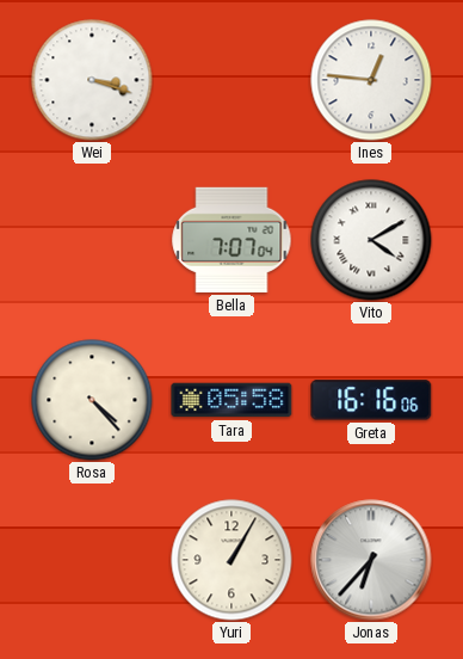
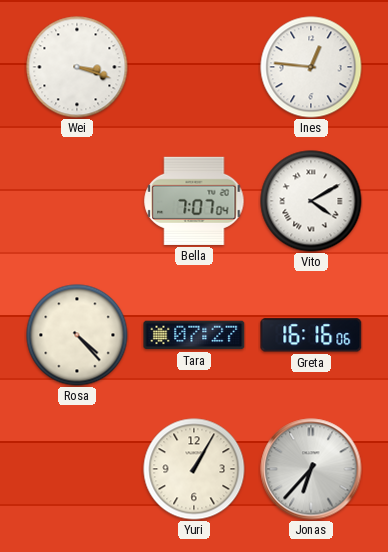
Tara: 05:58 -> 07:27
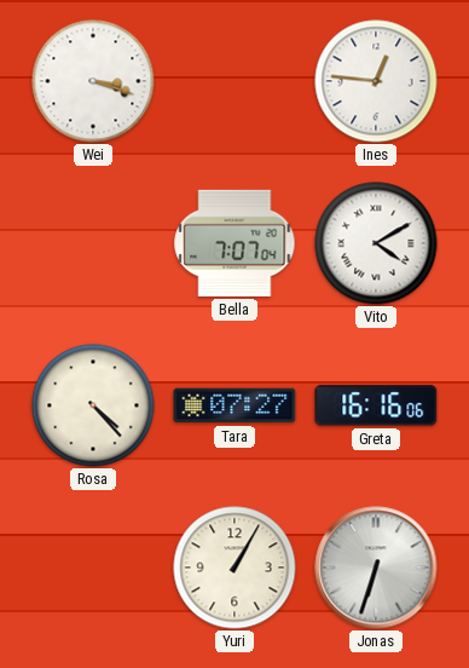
Jonas: 6:37 -> 6:33
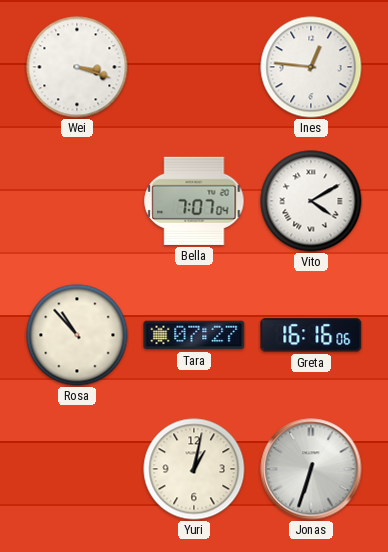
Rosa: 4:23 -> 10:53
Yuri: 1:05 -> 1:02
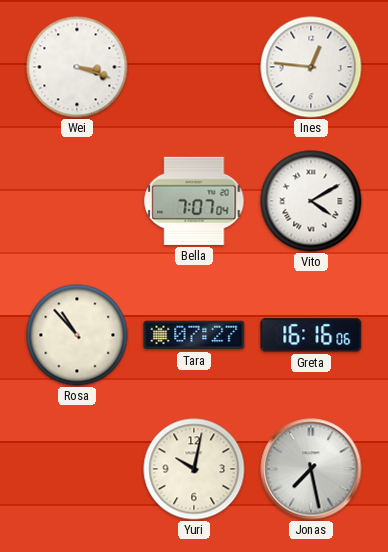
Yuri: 1:02 -> 10:02
Jonas: 6:33 -> 7:28
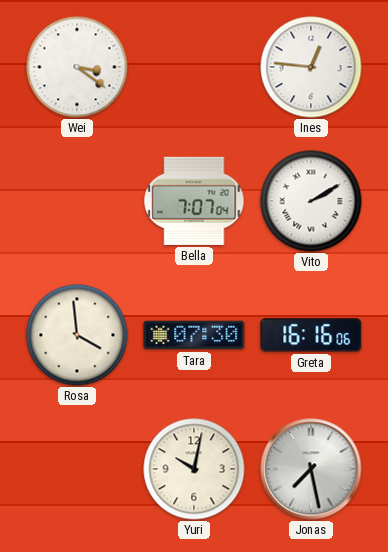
Wei: 3:18 -> 3:21
Vito: 4:10 -> 2:10
Rosa: 10:53 -> 3:59
Tara: 07:27 -> 07:30
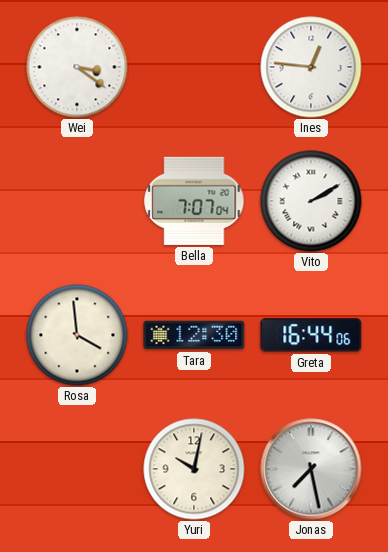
Tara: 07:30 -> 12:30
Greta: 16:16 -> 16:44
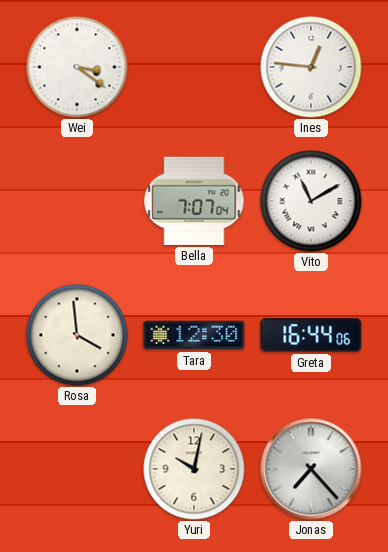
Vito: 2:10 -> 11:10
Jonas: 7:28 -> 7:23
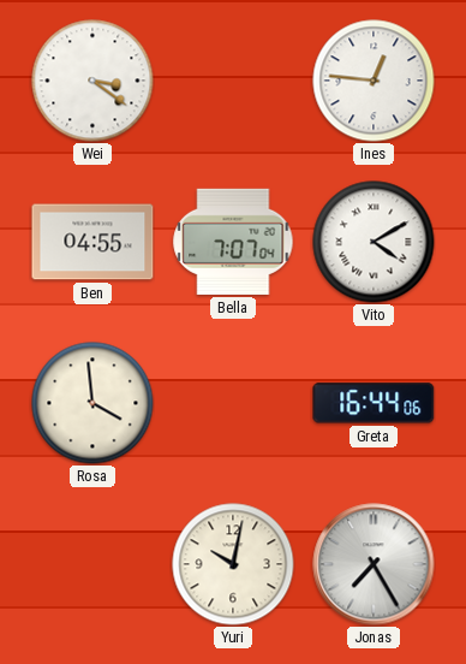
Ben: none -> 04:55
Vito: 11:10 -> 4:10
Tara: 12:30 -> none
Jonas: 7:23 -> 7:25
